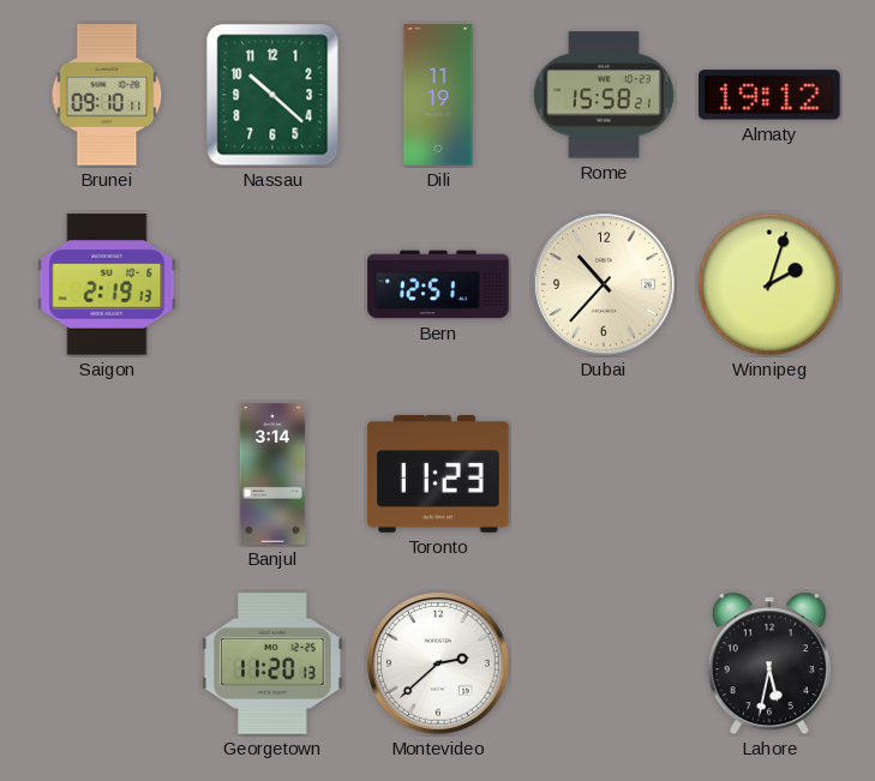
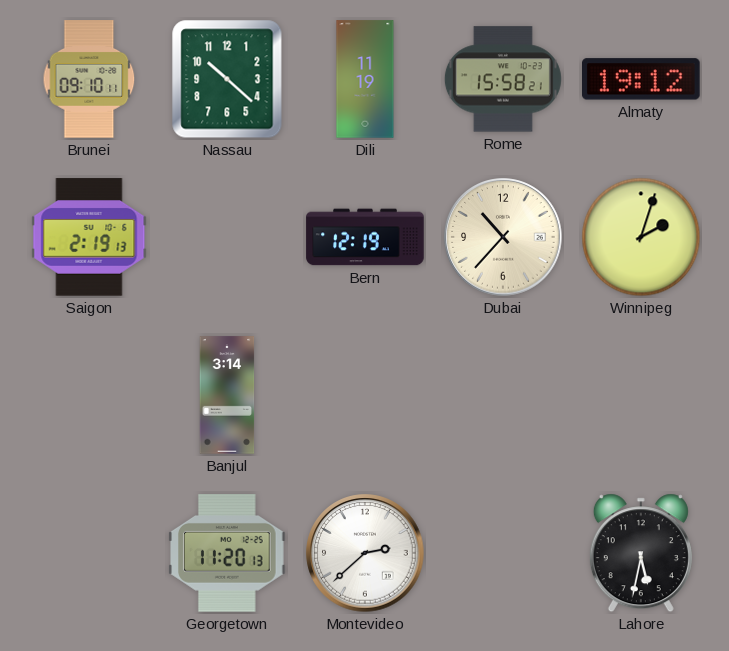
Bern: 12:51 -> 12:19
Toronto: 11:23 -> none
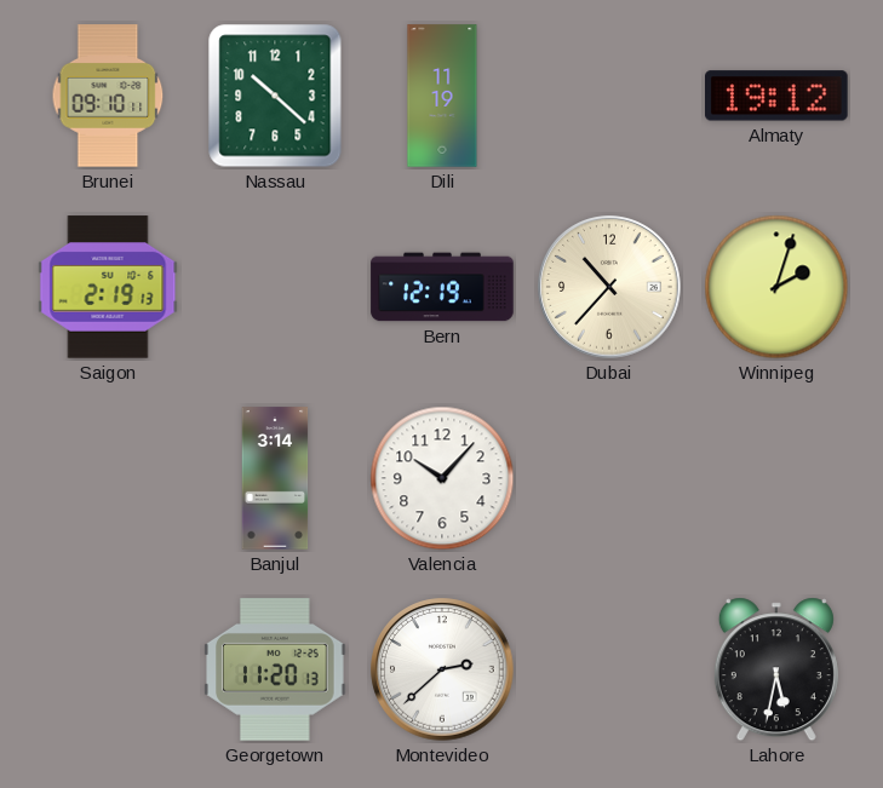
Rome: 15:58 -> none
Valencia: none -> 10:07
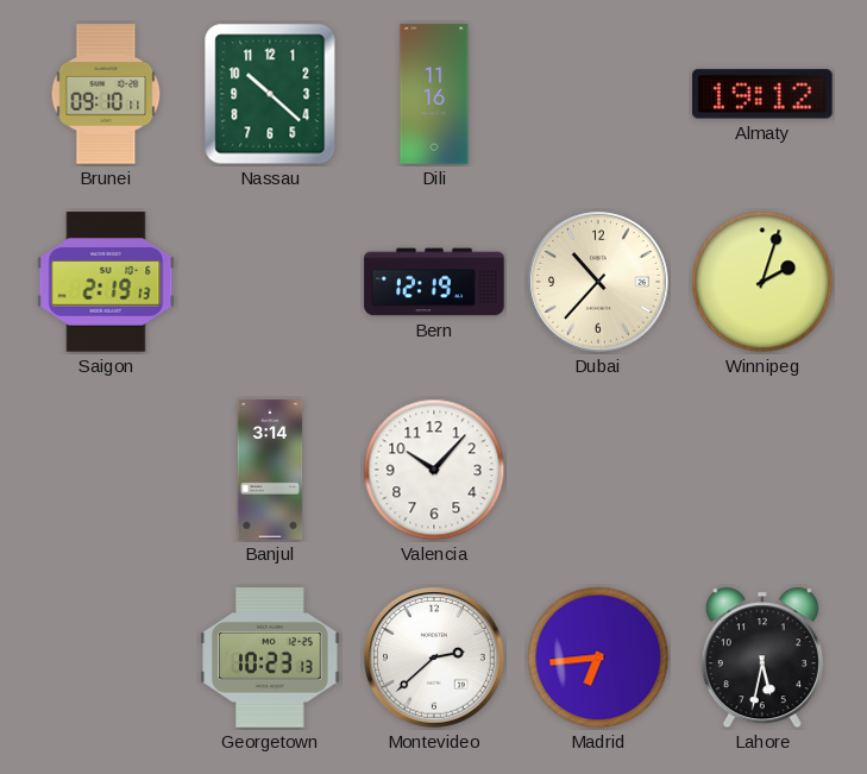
Dili: 11:19 -> 11:16
Georgetown: 11:20 -> 10:23
Madrid: none -> 6:44
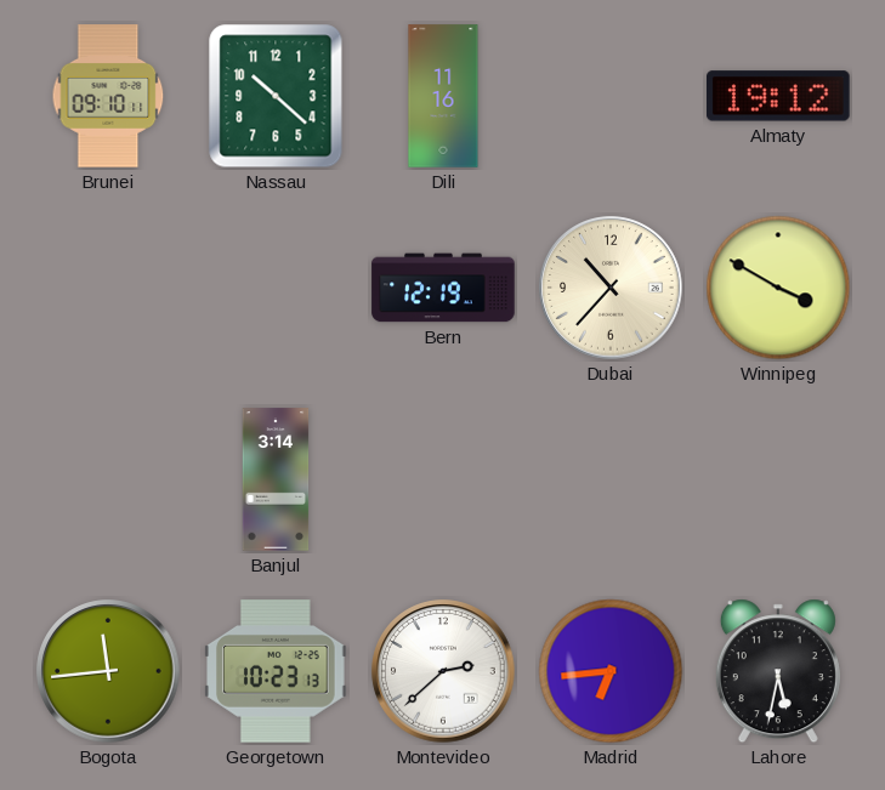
Saigon: 2:19 -> none
Winnipeg: 2:03 -> 3:50
Valencia: 10:07 -> none
Bogota: none -> 11:44
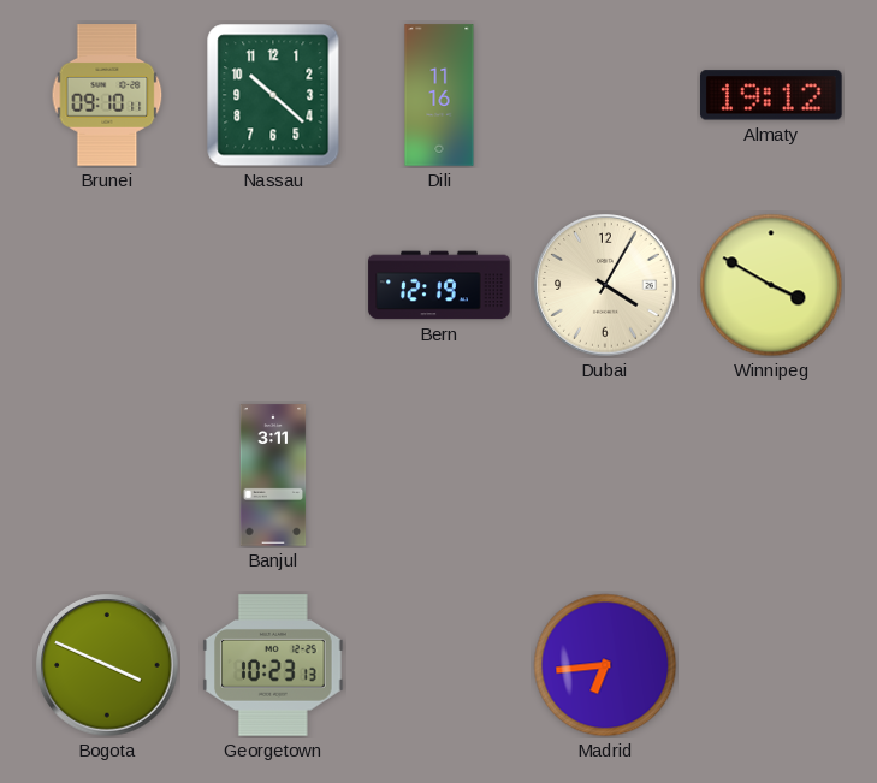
Dubai: 10:37 -> 4:05
Banjul: 3:14 -> 3:11
Bogota: 11:44 -> 3:49
Montevideo: 2:38 -> none
Lahore: 5:32 -> none
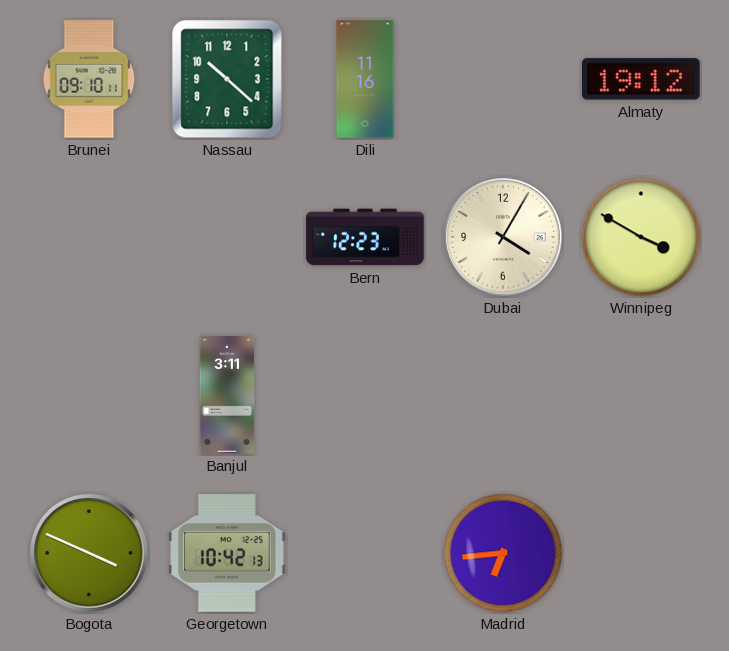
Bern: 12:19 -> 12:23
Georgetown: 10:23 -> 10:42
